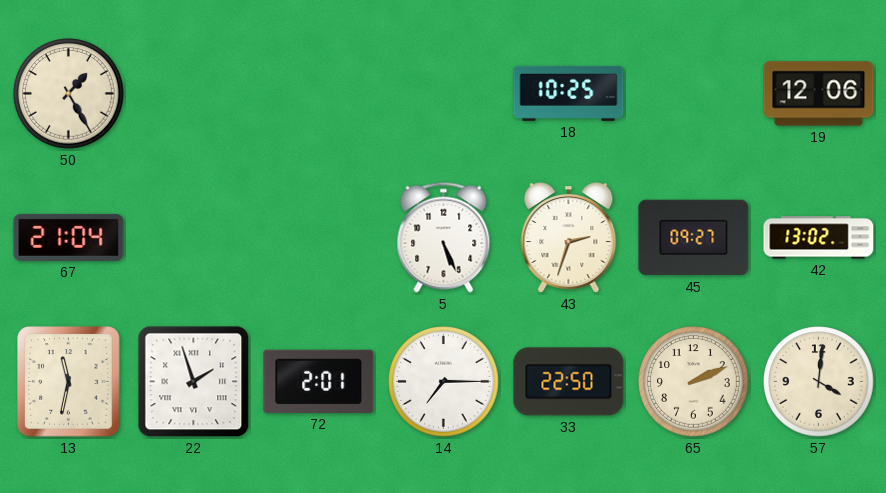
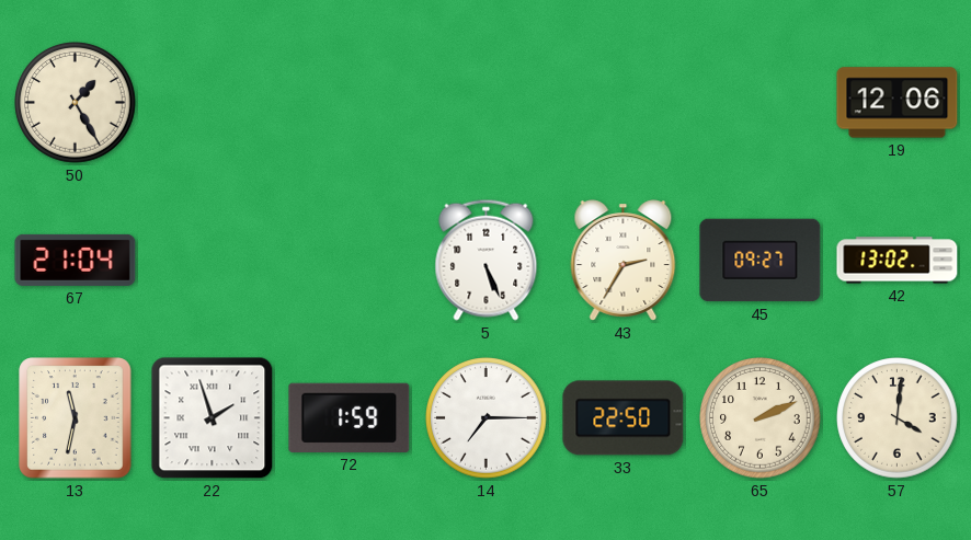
18: 10:25 -> none
43: 2:33 -> 2:35
72: 2:01 -> 1:59
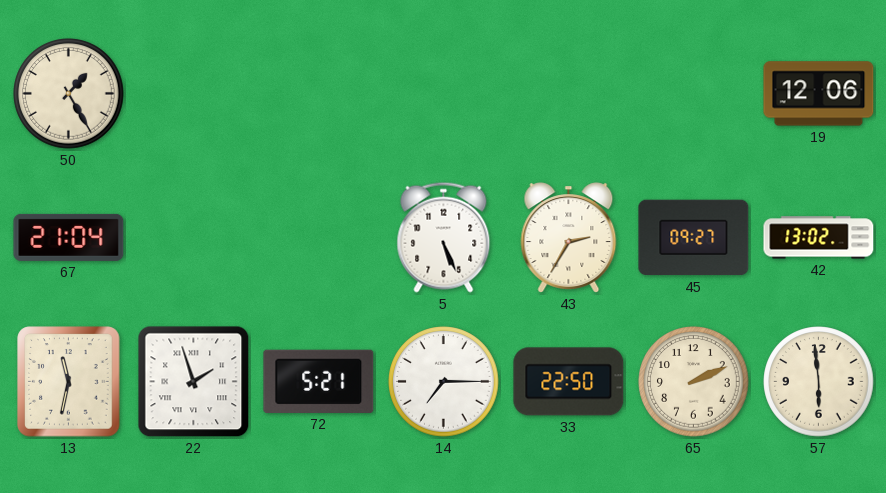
72: 1:59 -> 5:21
57: 4:01 -> 5:59
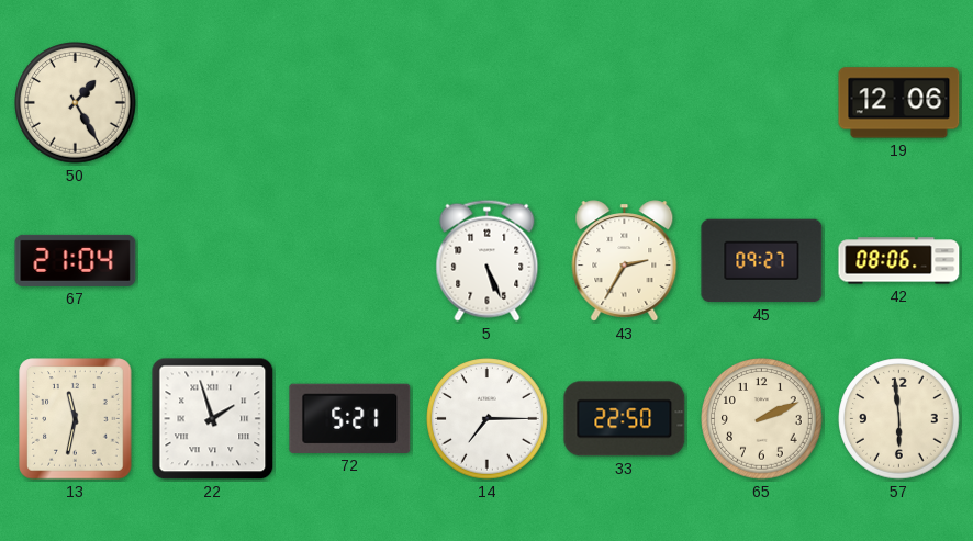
42: 13:02 -> 08:06
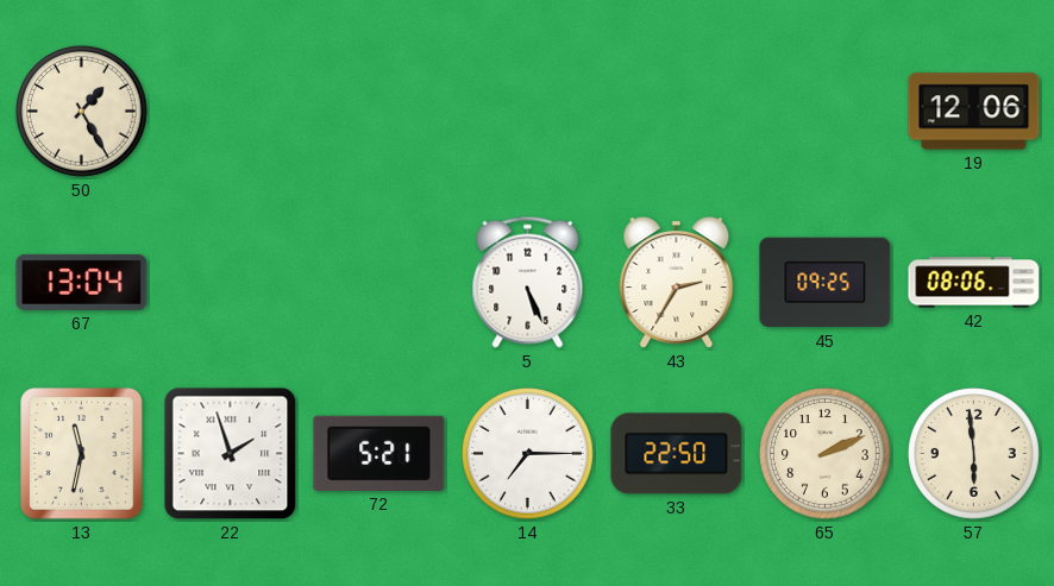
67: 21:04 -> 13:04
45: 09:27 -> 09:25
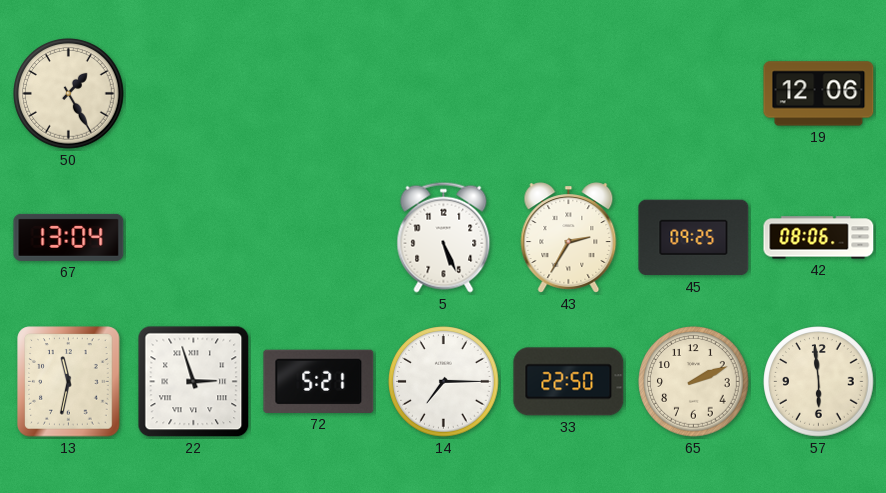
22: 1:57 -> 2:57
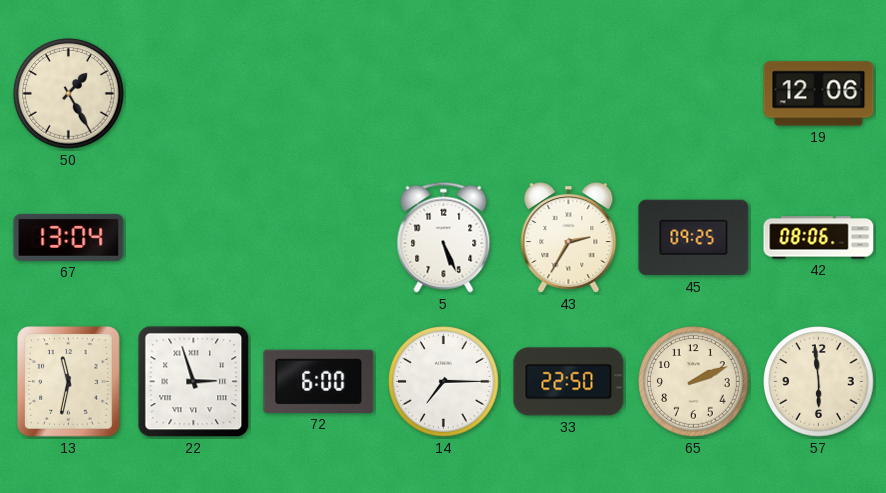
72: 5:21 -> 6:00
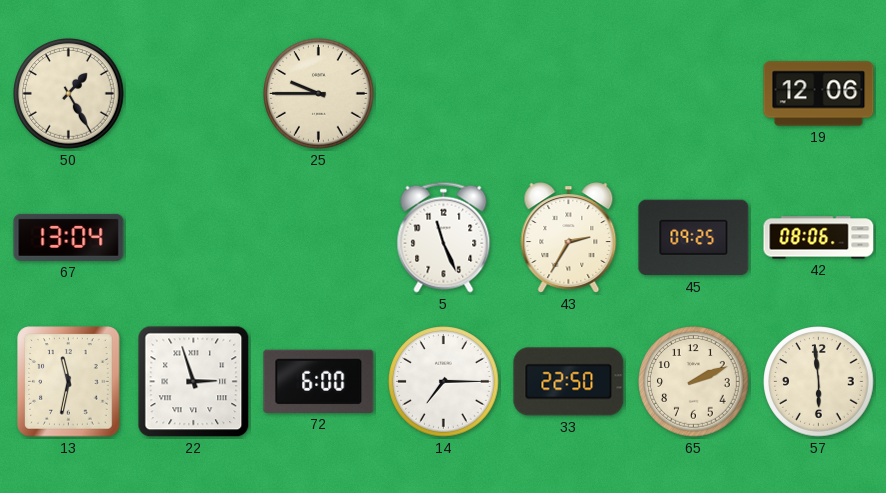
25: none -> 9:45
5: 5:26 -> 11:26
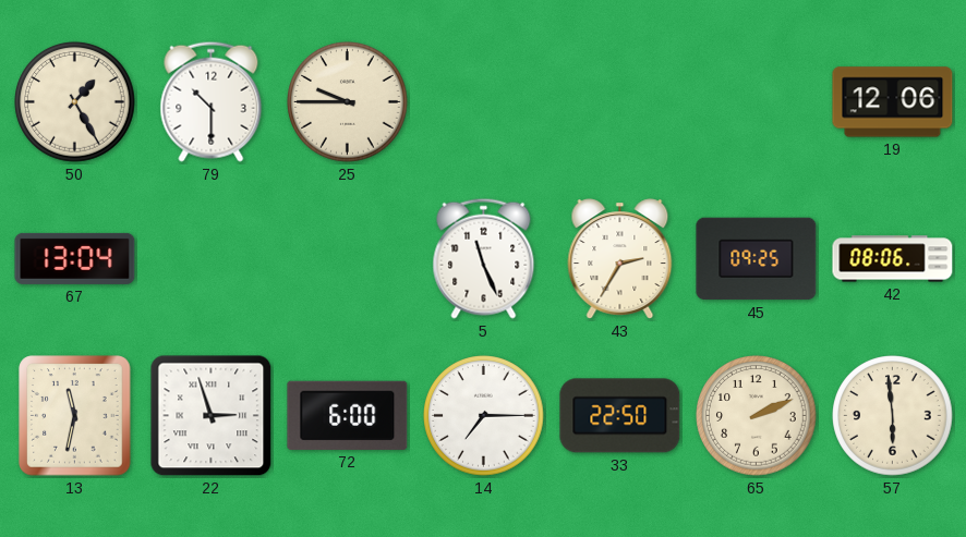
79: none -> 10:30
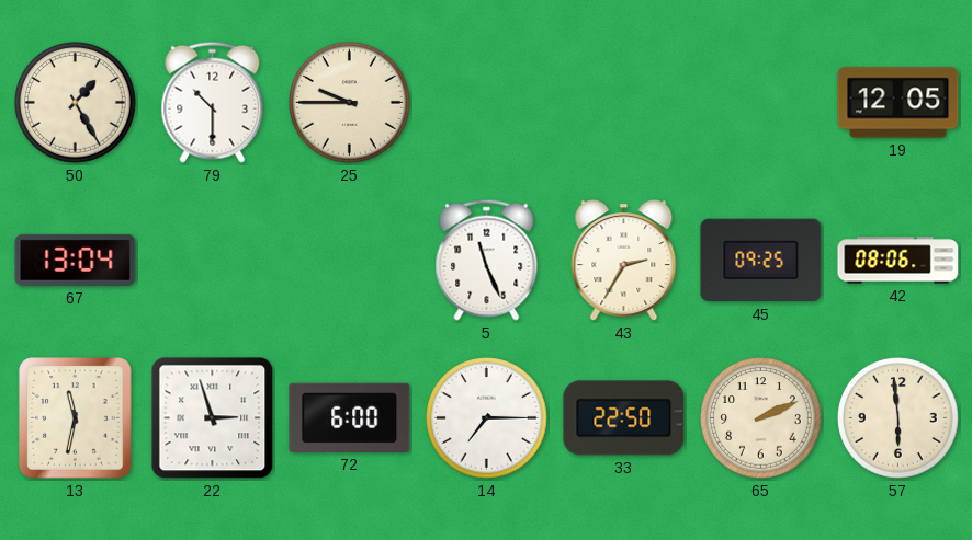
19: 12:06 -> 12:05
